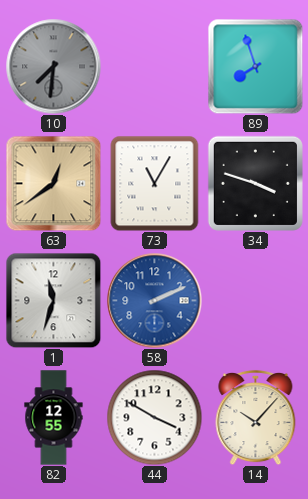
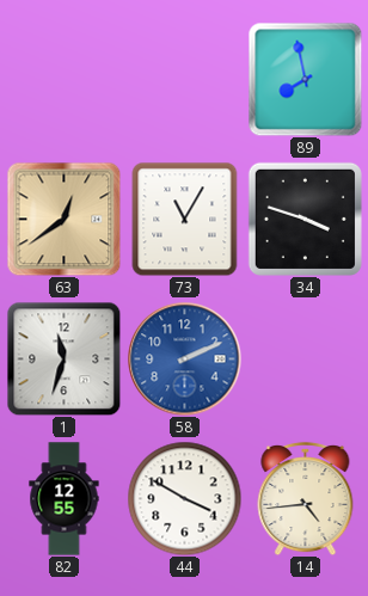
10: 7:31 -> none
89: 7:57 -> 7:58
14: 10:07 -> 4:44
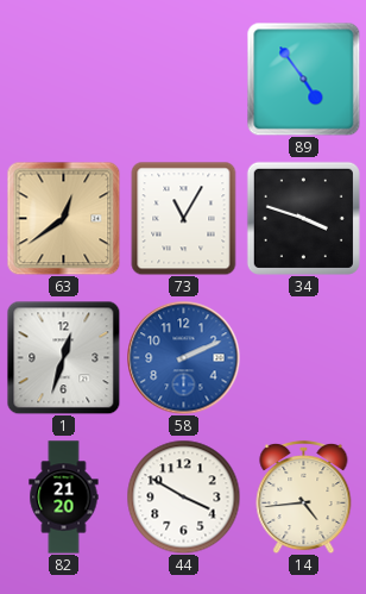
89: 7:58 -> 4:54
1: 11:33 -> 12:33
82: 12:55 -> 21:20
